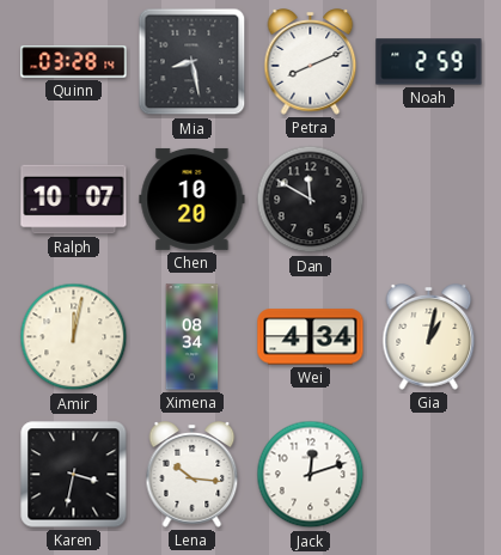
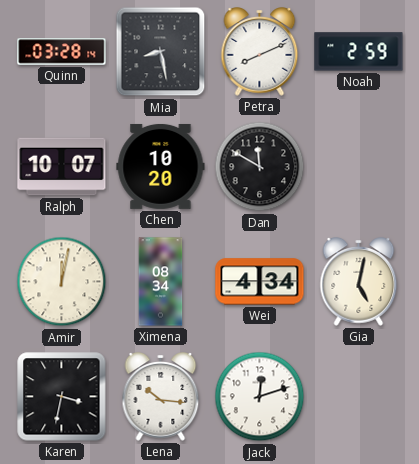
Gia: 1:02 -> 5:02
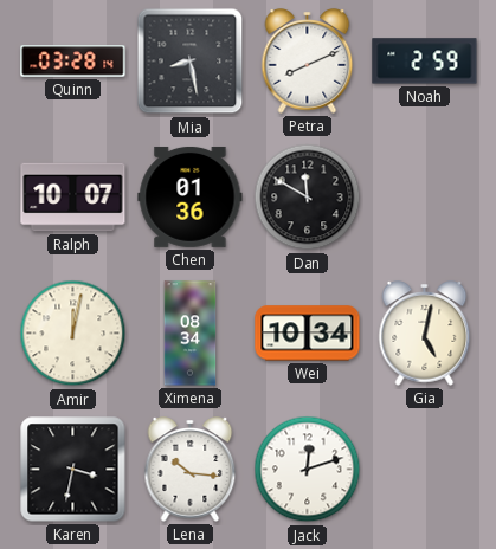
Chen: 10:20 -> 01:36
Wei: 4:34 -> 10:34
